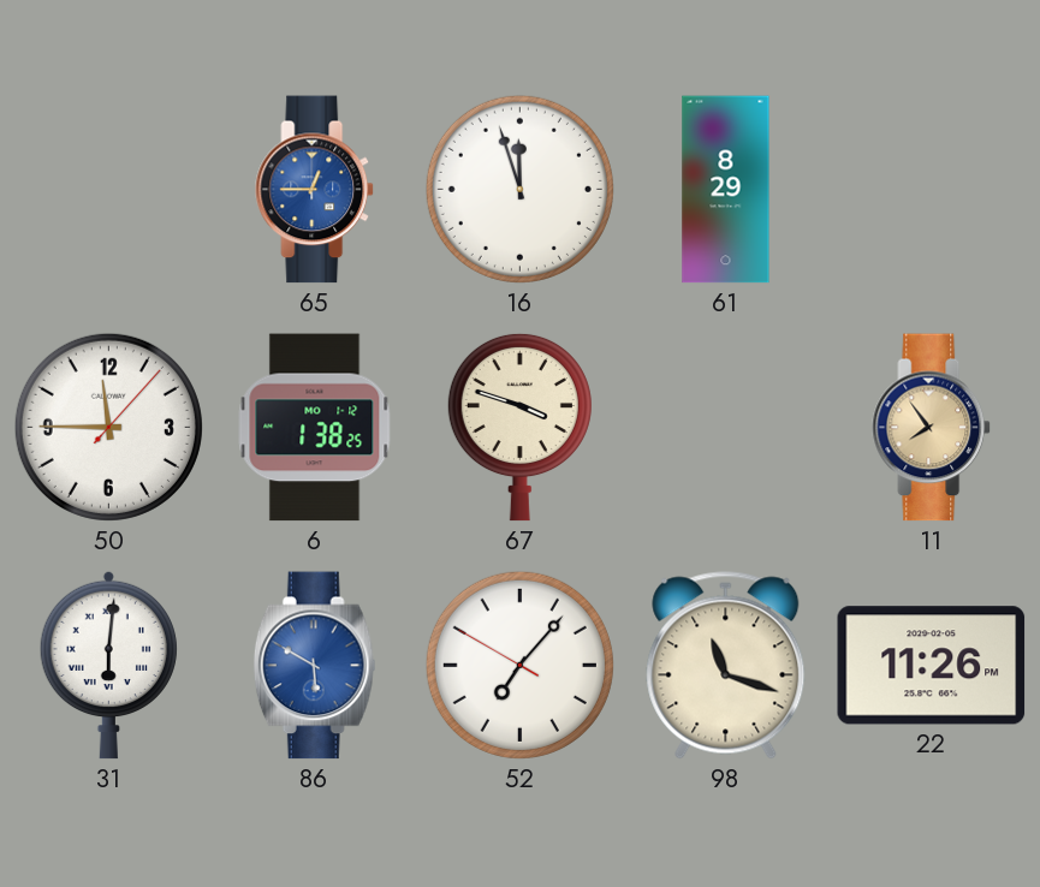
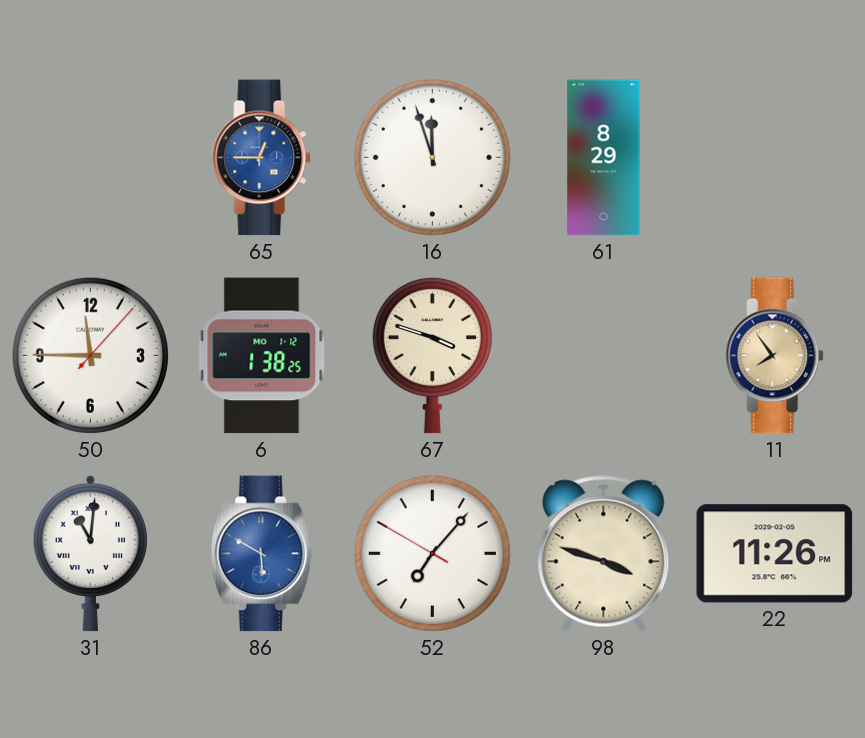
31: 6:01 -> 11:01
98: 11:18 -> 3:48
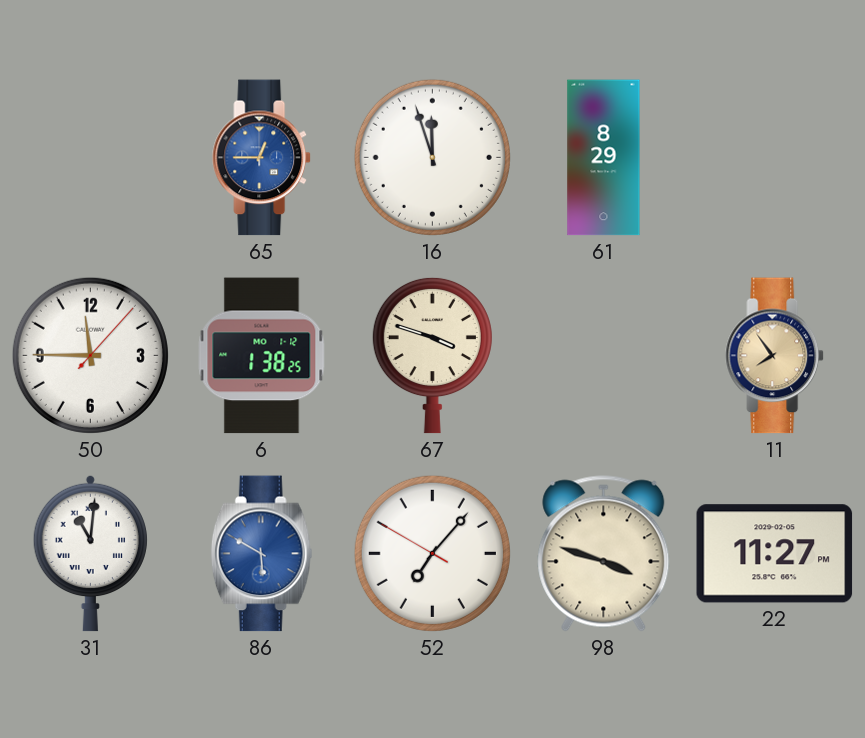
22: 11:26 -> 11:27
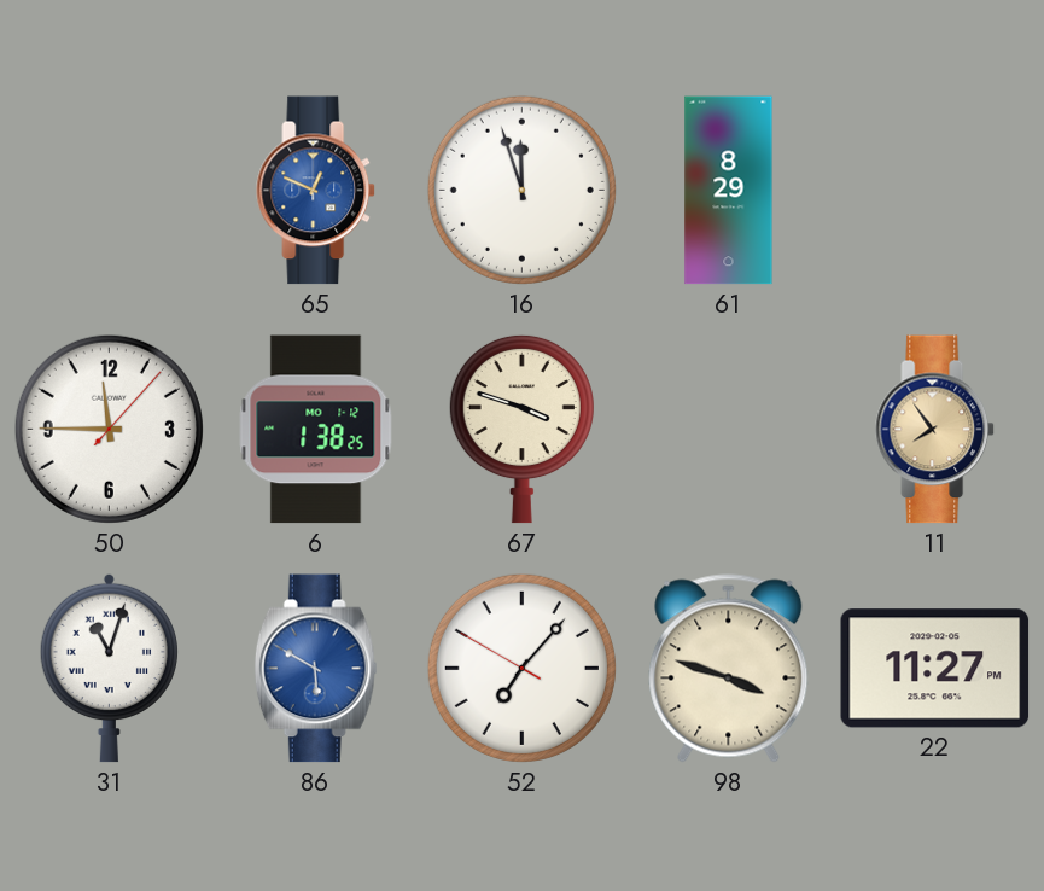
65: 12:45 -> 12:49
31: 11:01 -> 11:03
